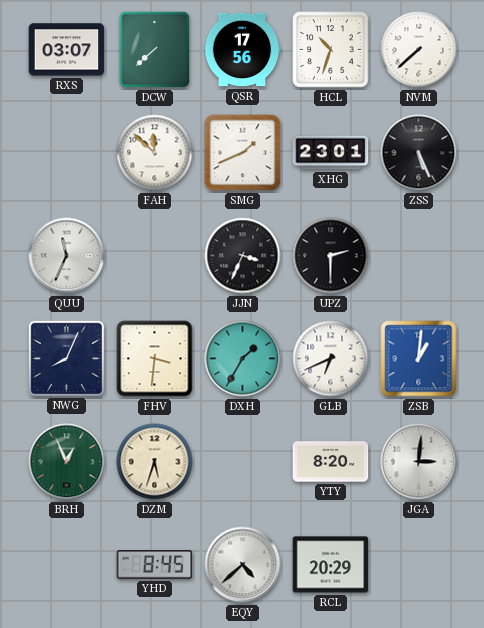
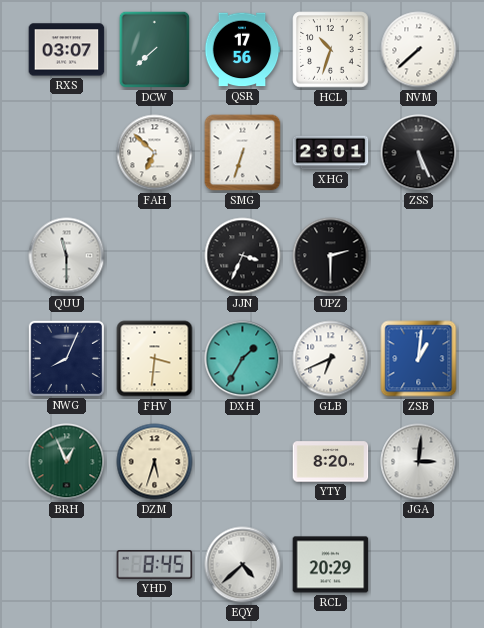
FAH: 11:52 -> 6:52
SMG: 1:41 -> 6:33
QUU: 11:34 -> 11:30
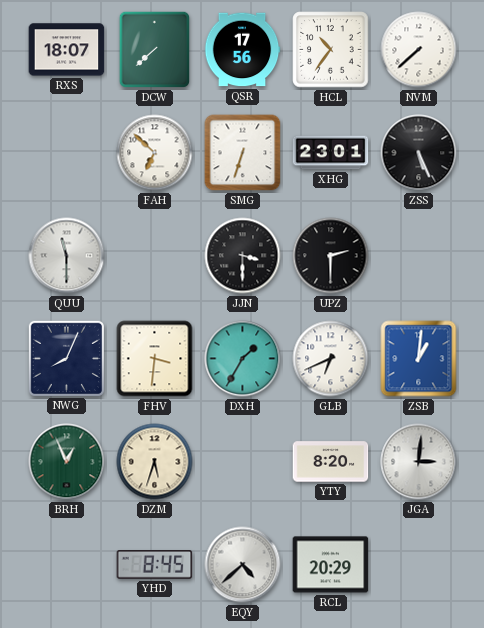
RXS: 03:07 -> 18:07
HCL: 10:33 -> 10:36
JJN: 3:34 -> 3:30
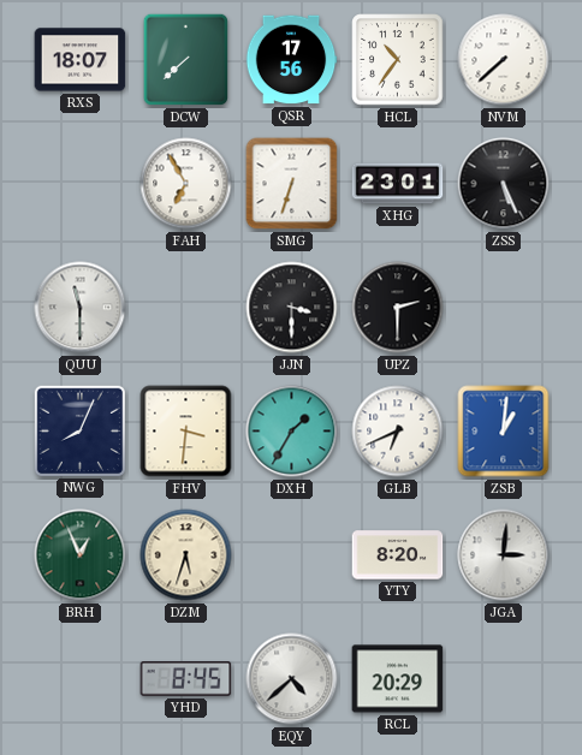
FAH: 6:52 -> 6:55
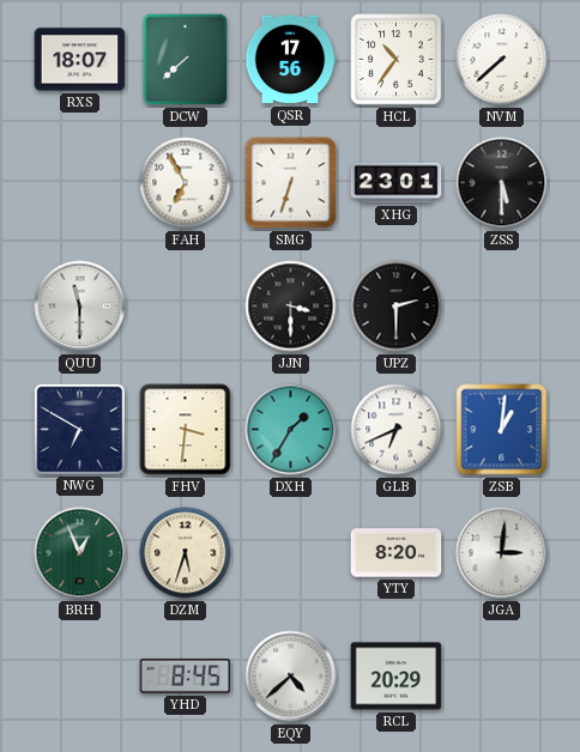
ZSS: 5:26 -> 5:30
NWG: 8:04 -> 6:50
